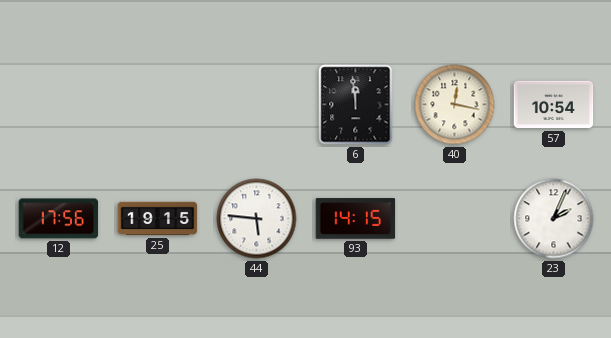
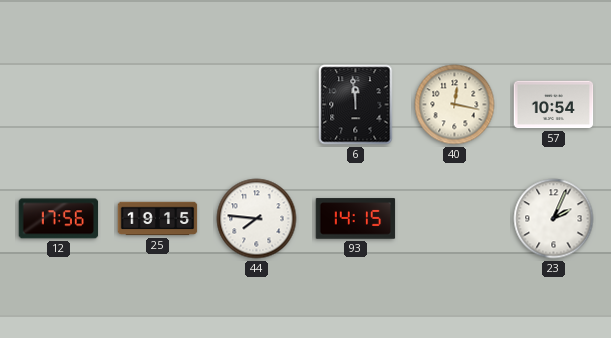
44: 5:46 -> 7:46
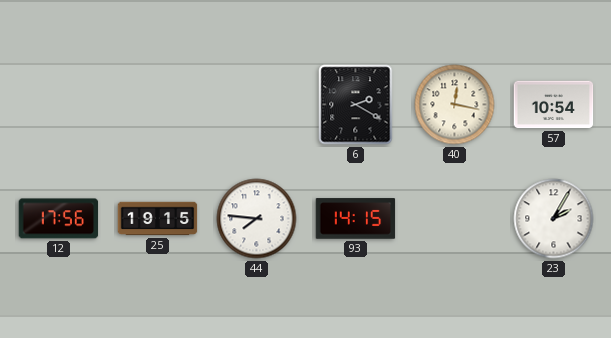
6: 11:59 -> 2:20
23: 2:04 -> 2:05
